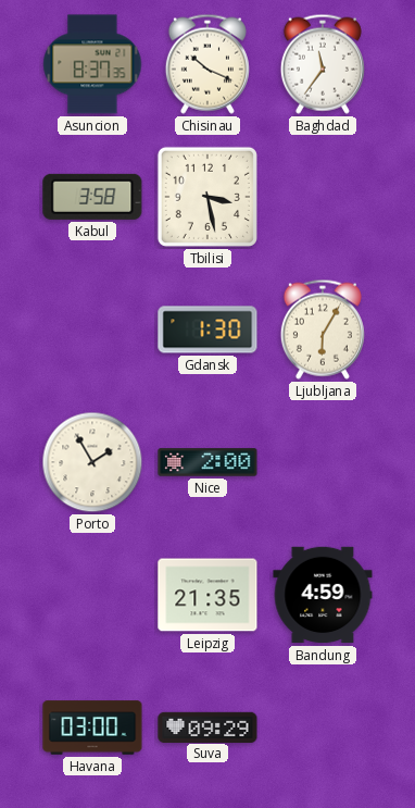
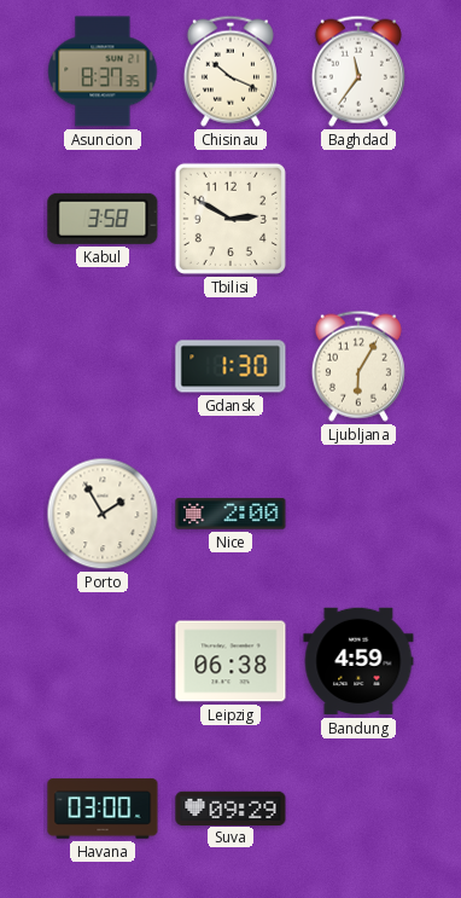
Tbilisi: 3:28 -> 2:50
Leipzig: 21:35 -> 06:38
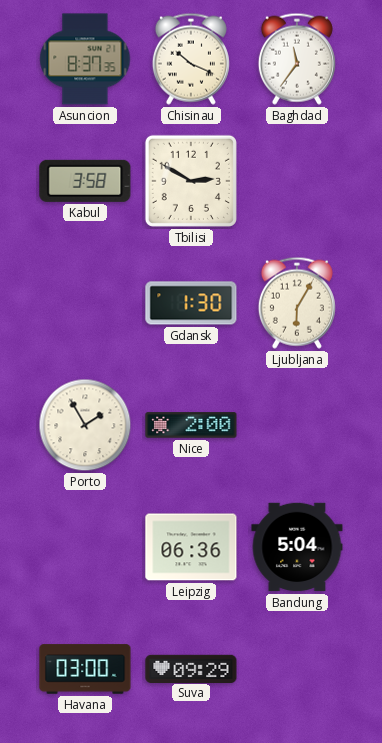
Leipzig: 06:38 -> 06:36
Bandung: 4:59 -> 5:04
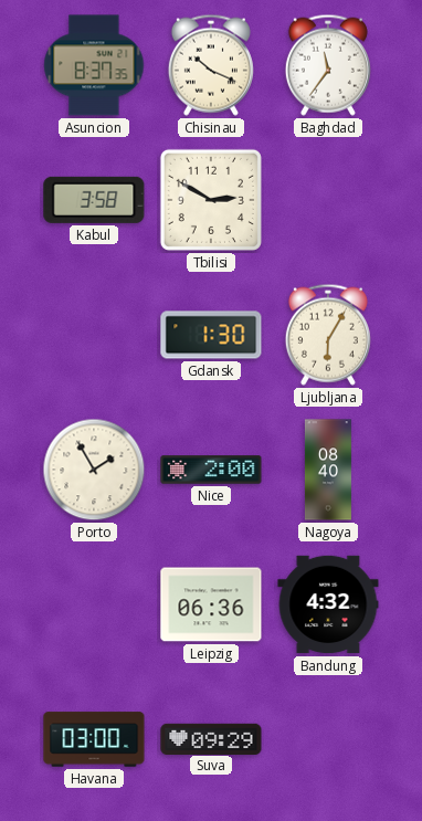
Nagoya: none -> 08:40
Bandung: 5:04 -> 4:32
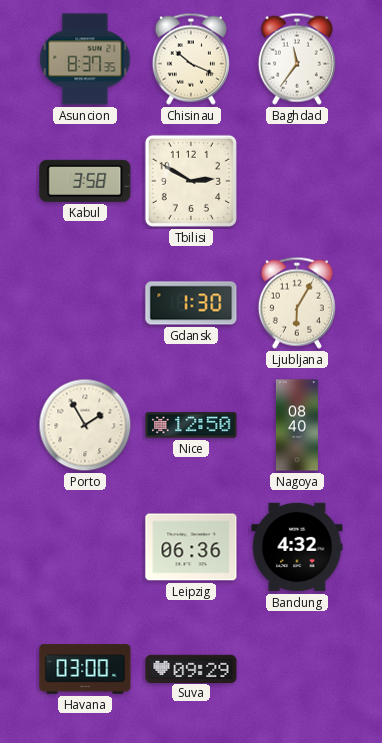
Nice: 2:00 -> 12:50
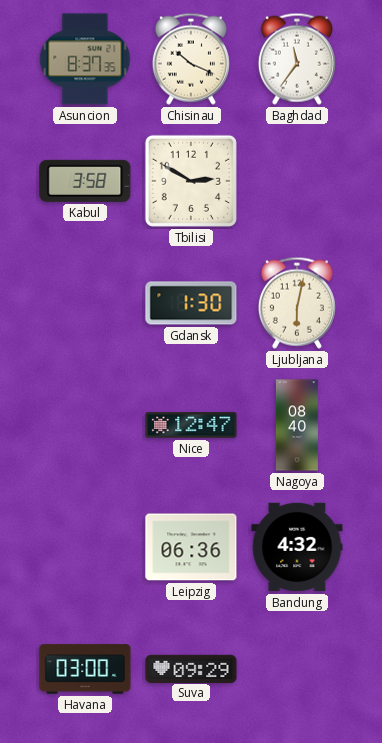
Ljubljana: 6:05 -> 6:02
Porto: 1:55 -> none
Nice: 12:50 -> 12:47
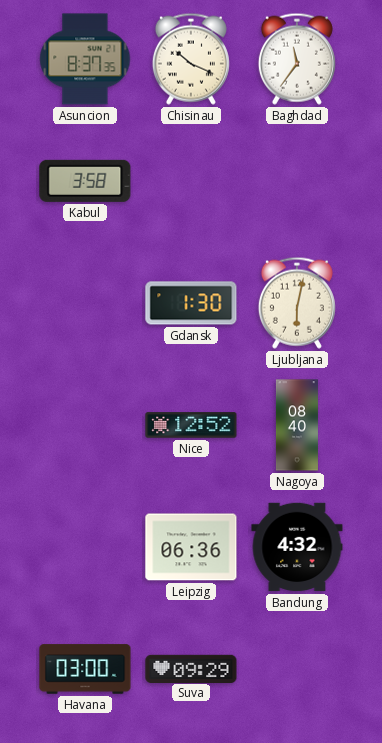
Tbilisi: 2:50 -> none
Nice: 12:47 -> 12:52
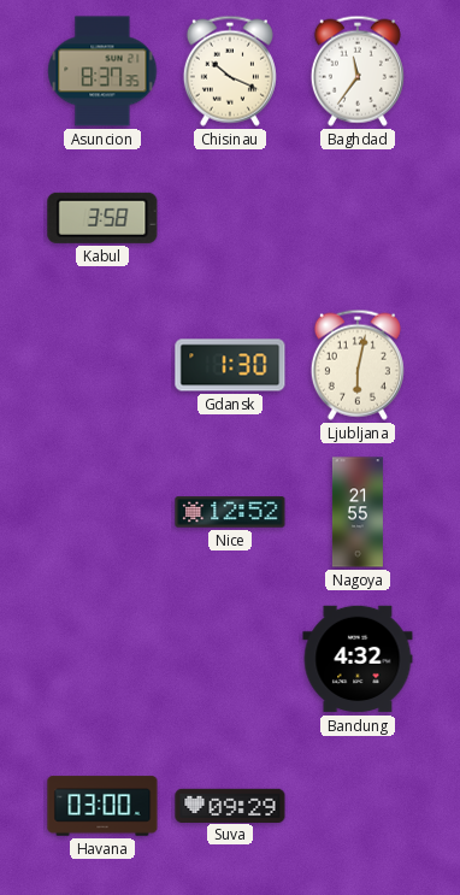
Nagoya: 08:40 -> 21:55
Leipzig: 06:36 -> none
